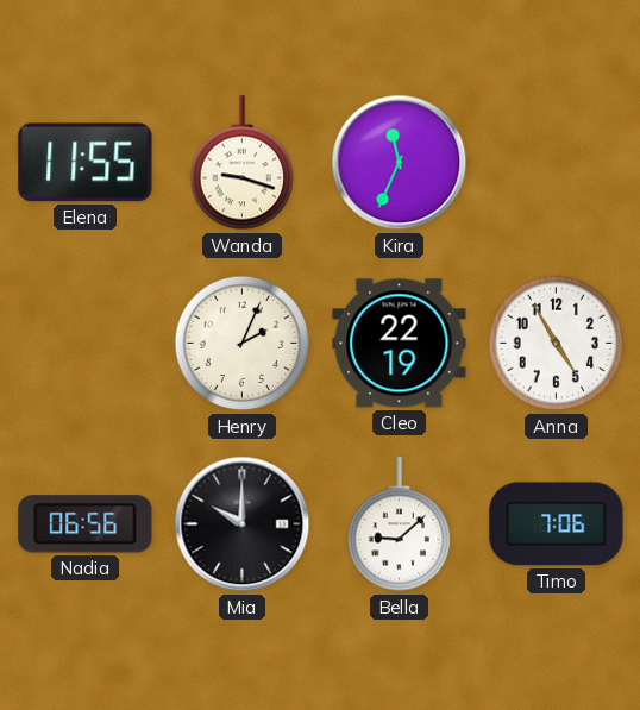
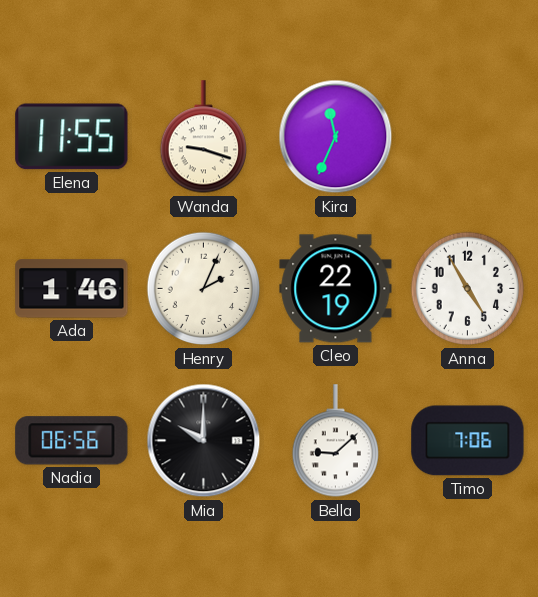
Ada: none -> 1:46
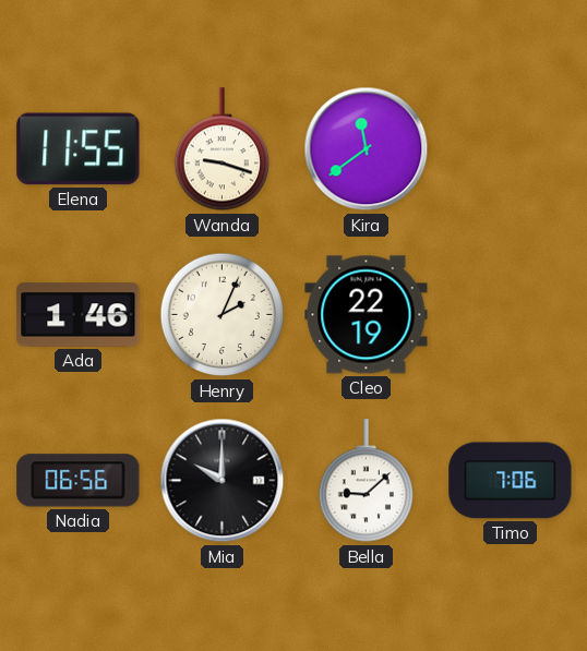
Kira: 11:34 -> 11:39
Anna: 4:55 -> none
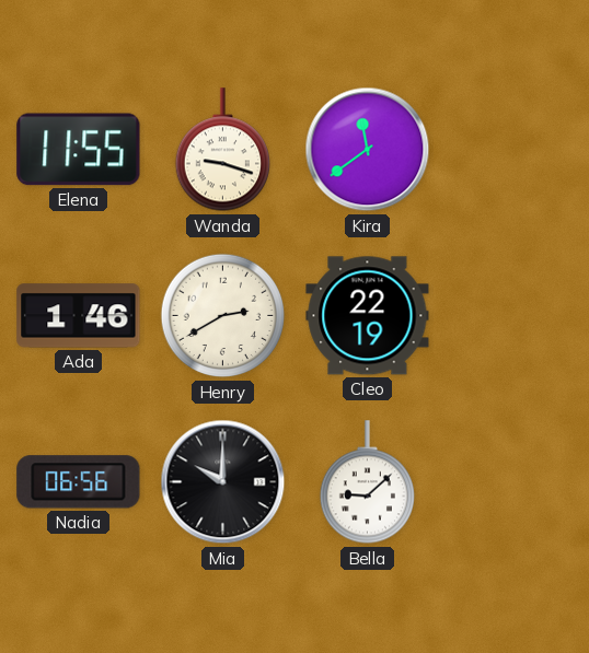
Henry: 2:04 -> 2:40
Timo: 7:06 -> none
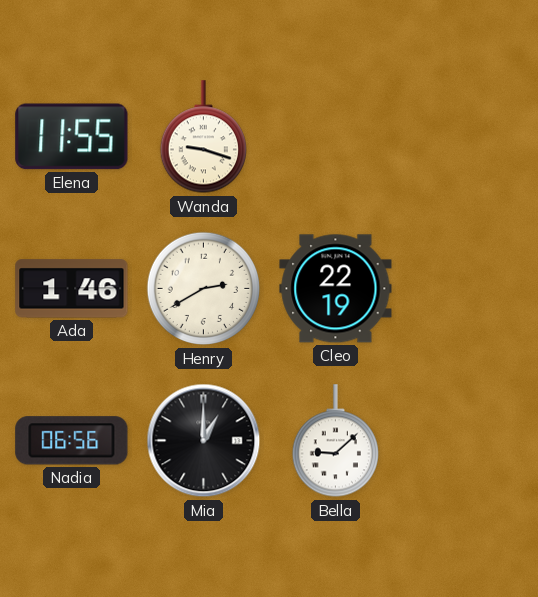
Kira: 11:39 -> none
Mia: 10:00 -> 1:00
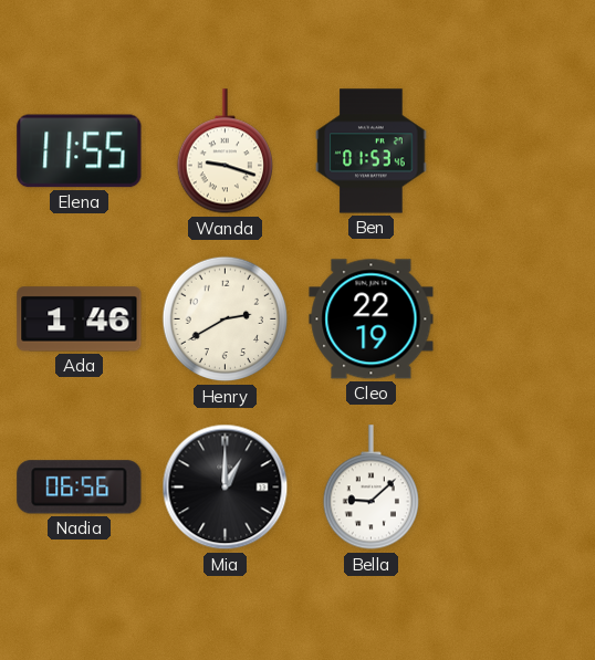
Ben: none -> 01:53
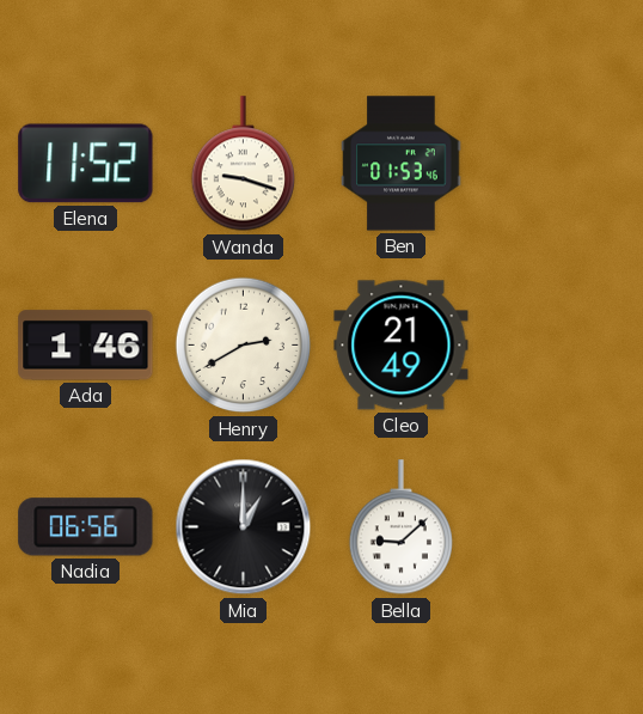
Elena: 11:55 -> 11:52
Cleo: 22:19 -> 21:49
